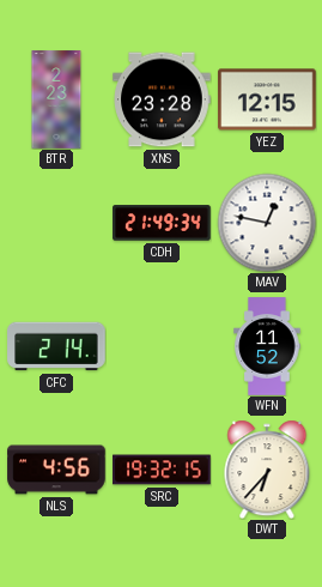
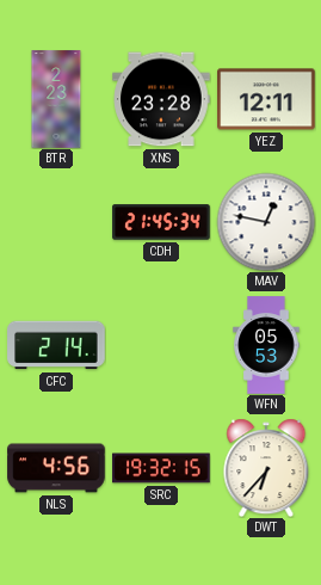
YEZ: 12:15 -> 12:11
CDH: 21:49 -> 21:45
WFN: 11:52 -> 05:53
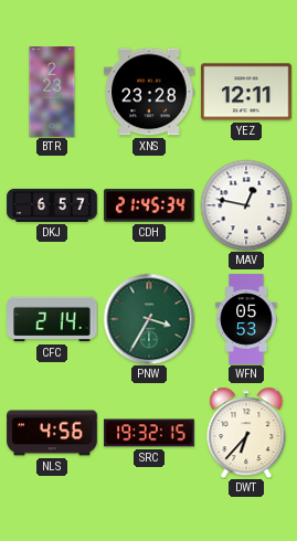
DKJ: none -> 6:57
PNW: none -> 3:35
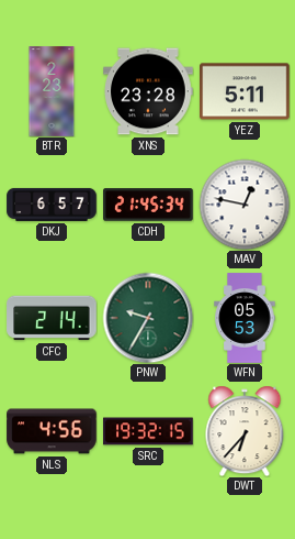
YEZ: 12:11 -> 5:11
PNW: 3:35 -> 9:35
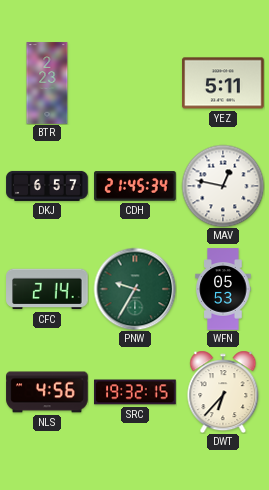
XNS: 23:28 -> none
